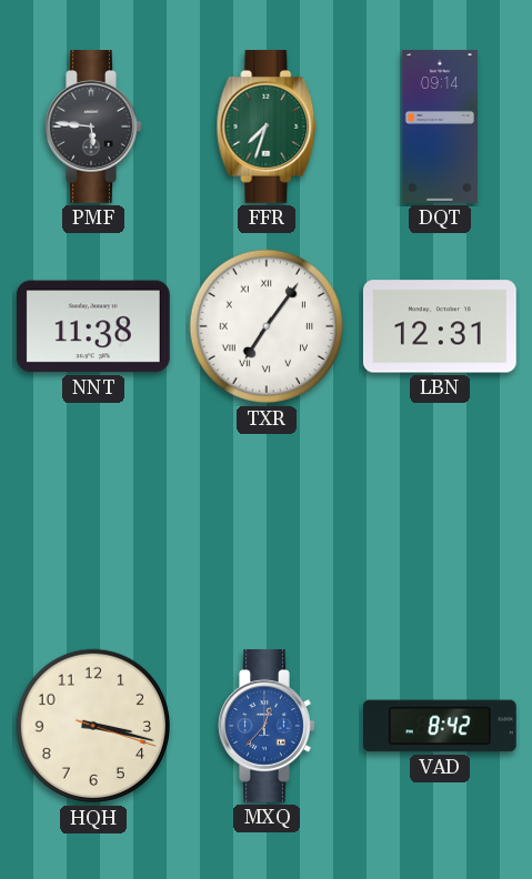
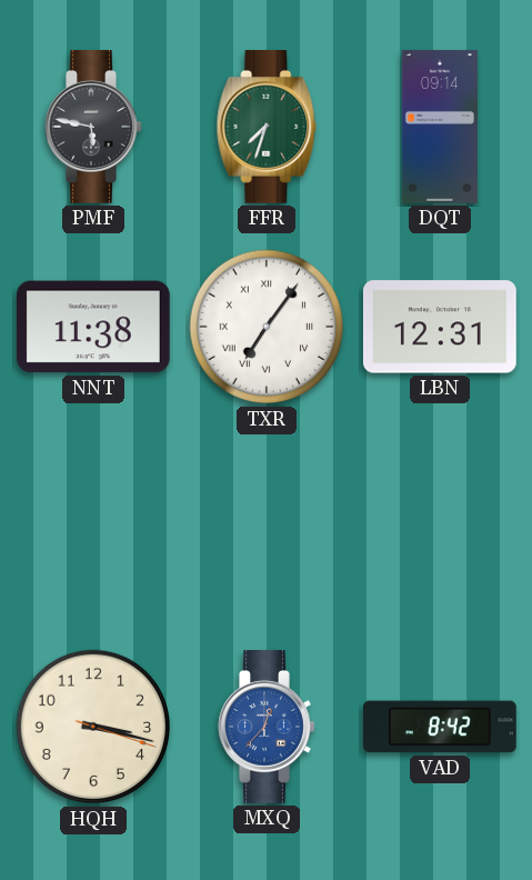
PMF: 5:46 -> 5:47
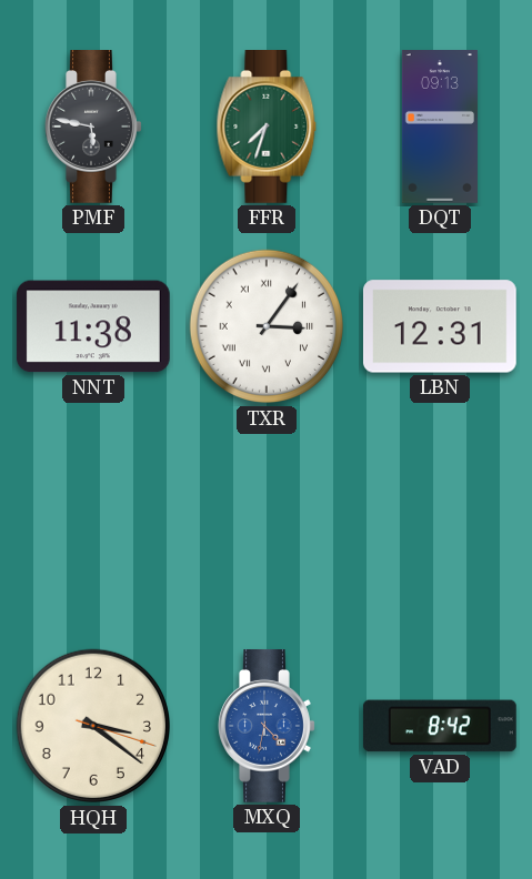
DQT: 09:14 -> 09:13
TXR: 7:06 -> 3:06
HQH: 3:17 -> 3:21
MXQ: 12:37 -> 4:32
